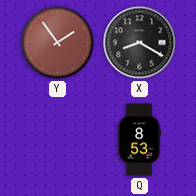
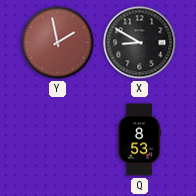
Y: 1:54 -> 1:58
X: 8:20 -> 8:50
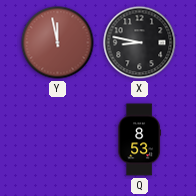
Y: 1:58 -> 11:58
X: 8:50 -> 8:47
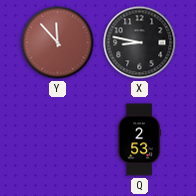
Y: 11:58 -> 11:53
Q: 8:53 -> 2:53
